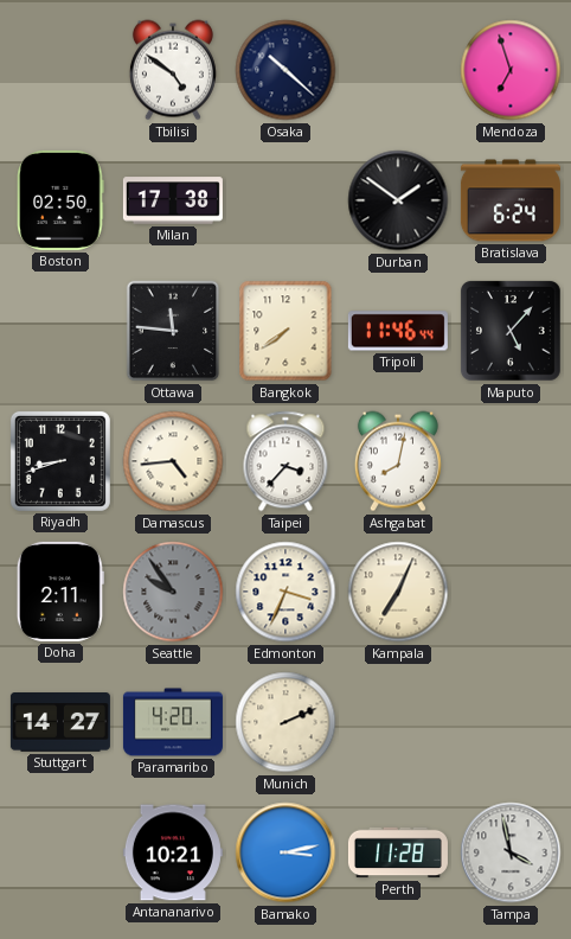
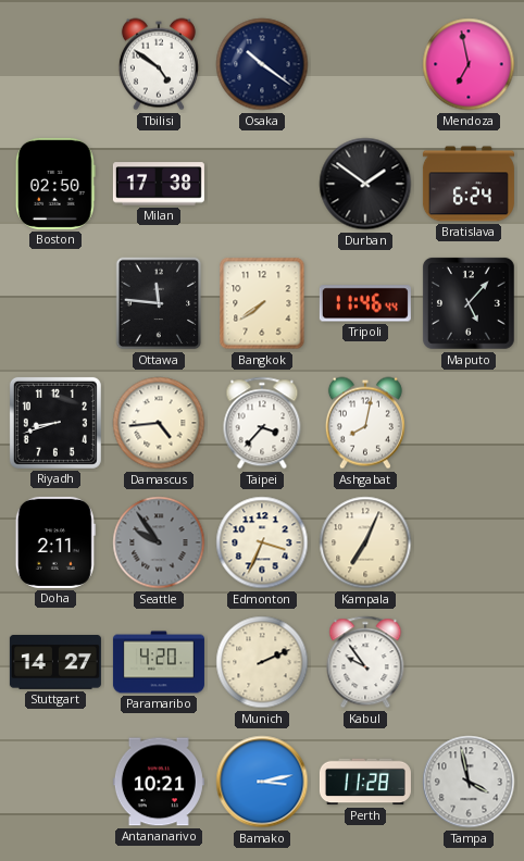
Osaka: 10:22 -> 10:21
Mendoza: 6:57 -> 6:58
Kabul: none -> 9:54
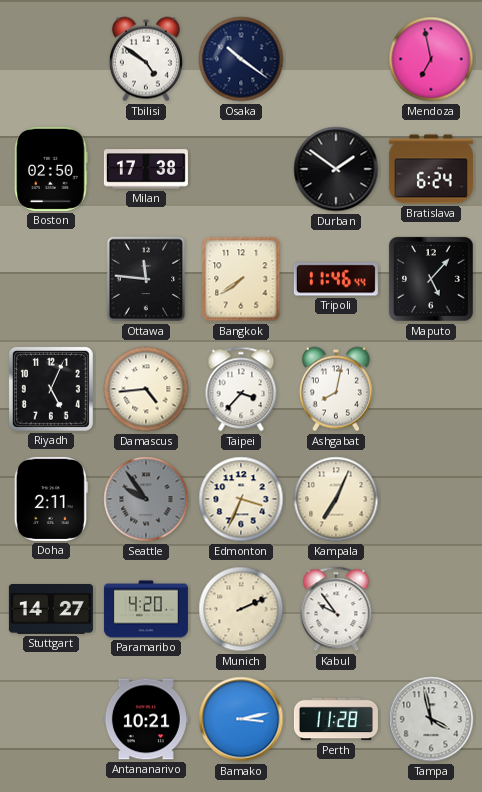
Riyadh: 8:42 -> 5:04
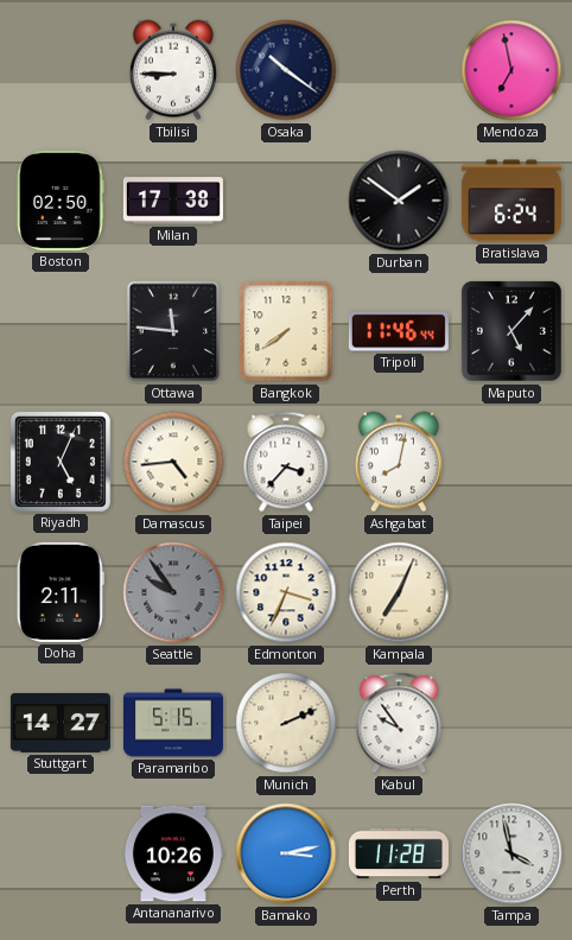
Tbilisi: 4:51 -> 8:45
Paramaribo: 4:20 -> 5:15
Antananarivo: 10:21 -> 10:26
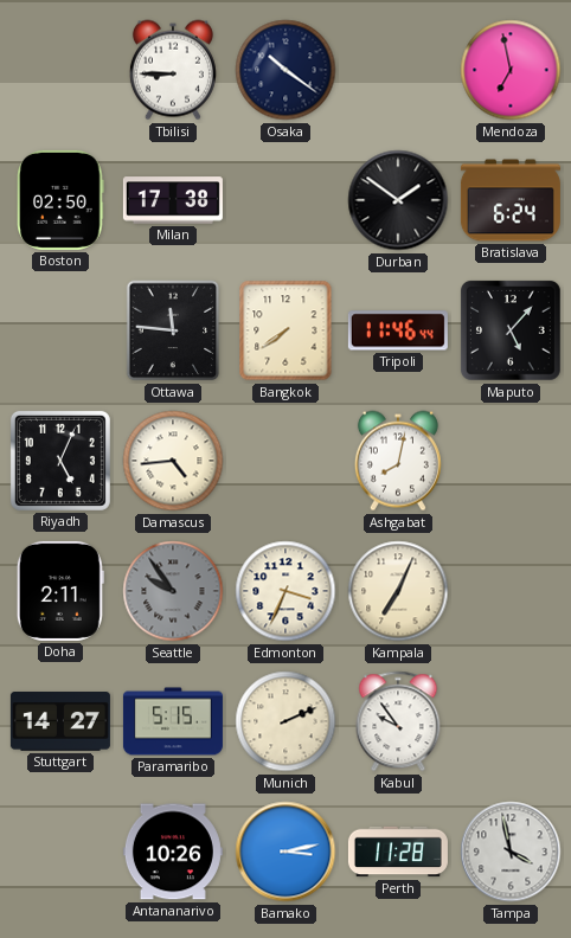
Taipei: 3:37 -> none
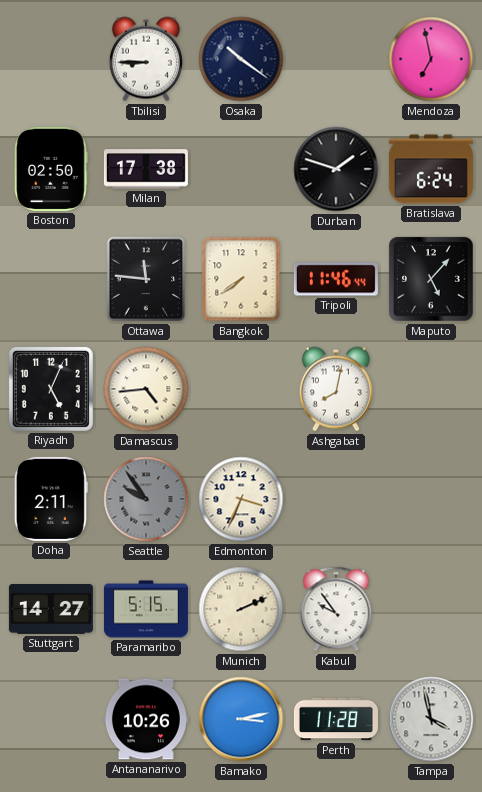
Durban: 1:51 -> 1:48
Kampala: 7:04 -> none
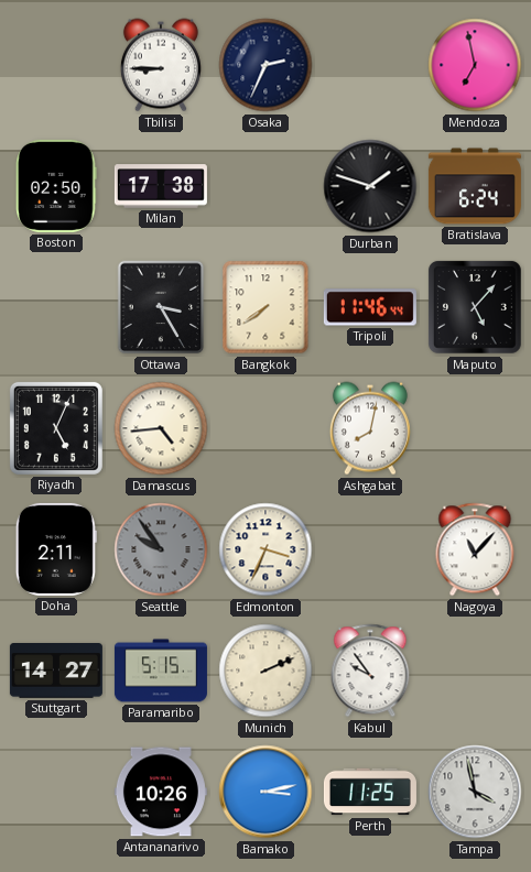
Osaka: 10:21 -> 2:34
Ottawa: 11:46 -> 3:25
Nagoya: none -> 11:07
Perth: 11:28 -> 11:25
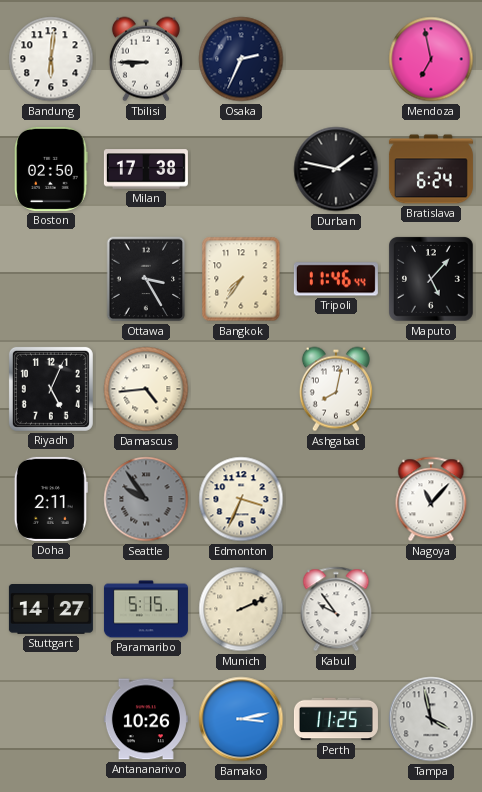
Bandung: none -> 6:01
Durban: 1:48 -> 1:47
Bangkok: 7:39 -> 7:36
